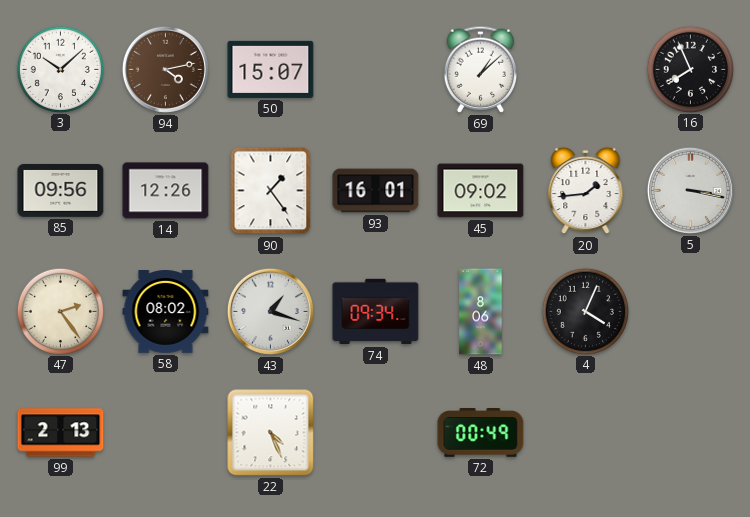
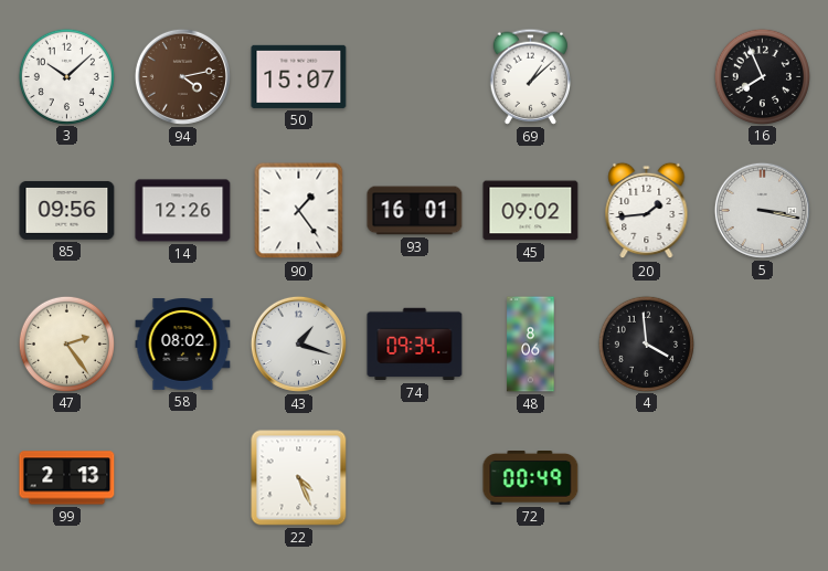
4: 4:04 -> 3:59
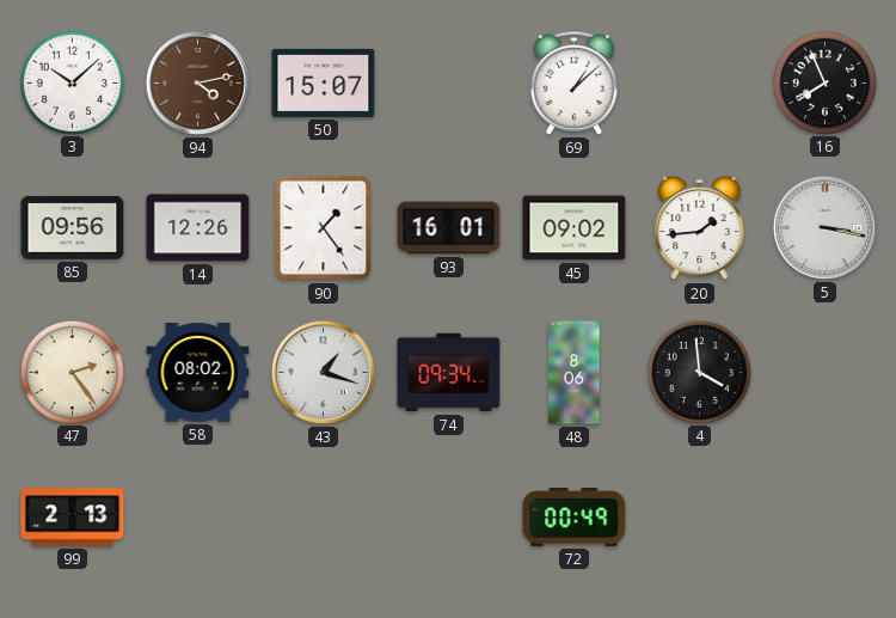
22: 4:26 -> none
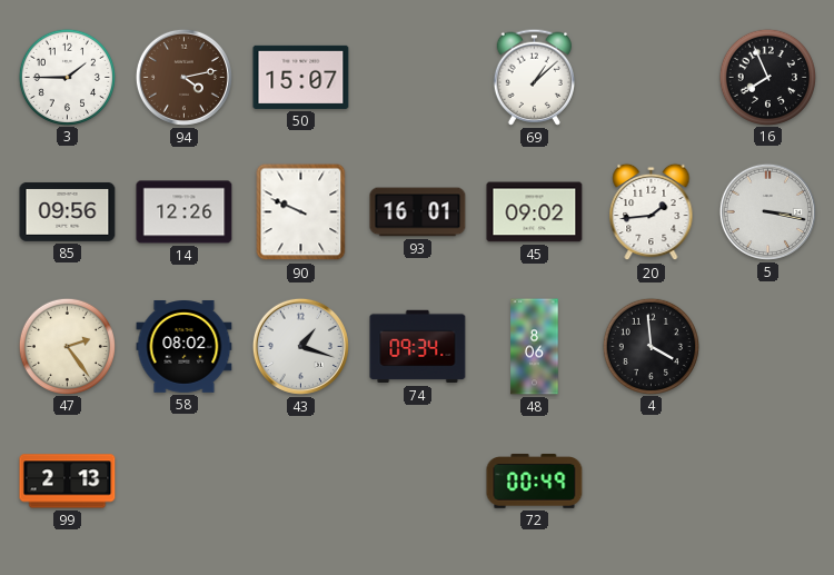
3: 10:08 -> 1:45
90: 1:24 -> 9:49
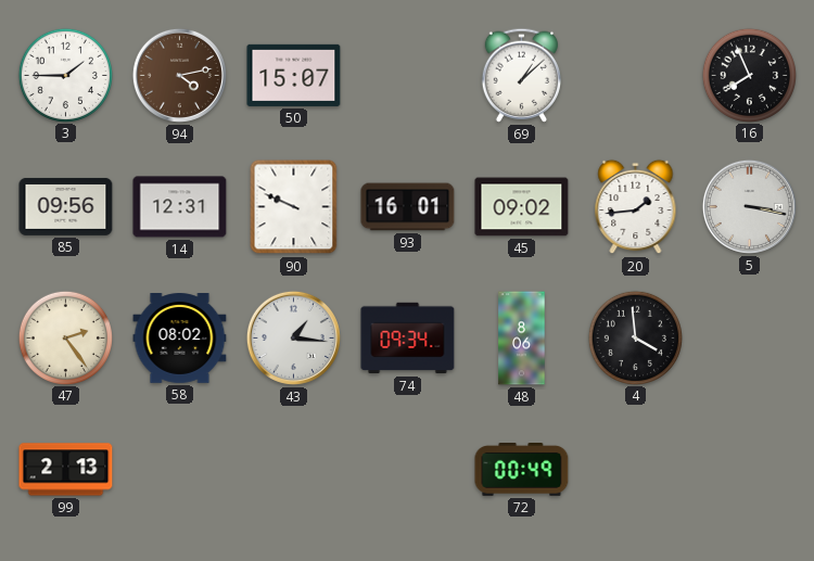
14: 12:26 -> 12:31
43: 1:18 -> 1:16
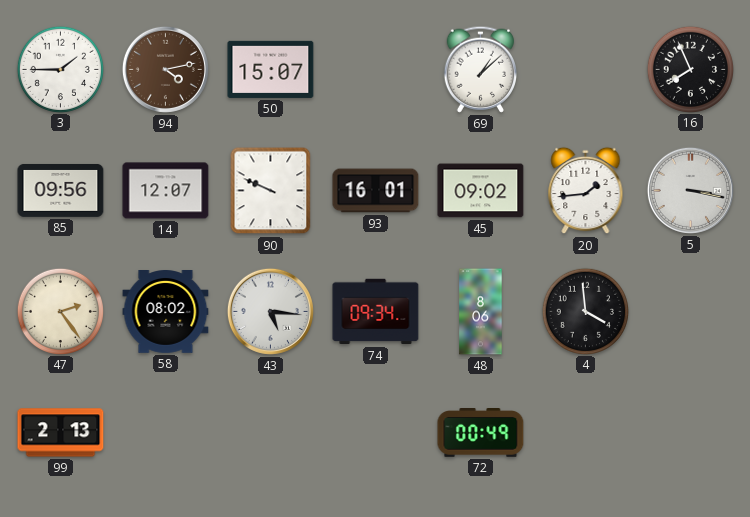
14: 12:31 -> 12:07
43: 1:16 -> 5:16
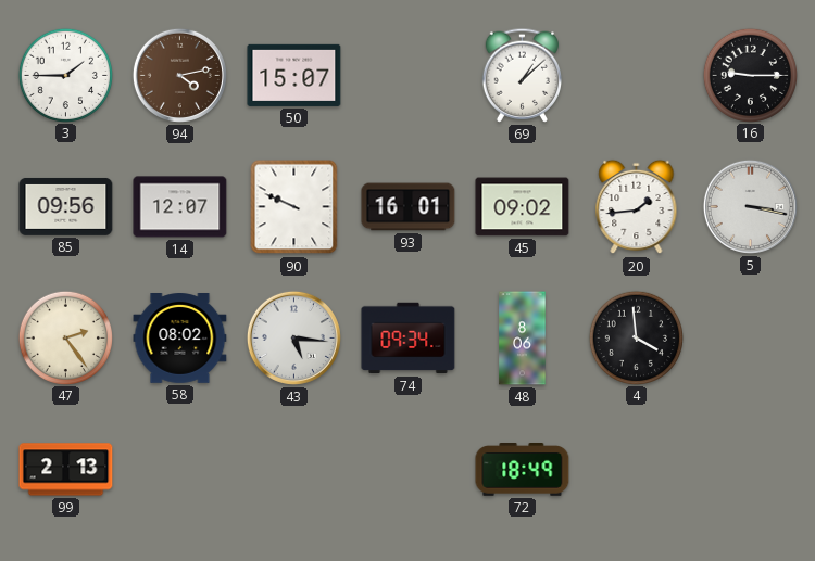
16: 7:56 -> 9:15
72: 00:49 -> 18:49
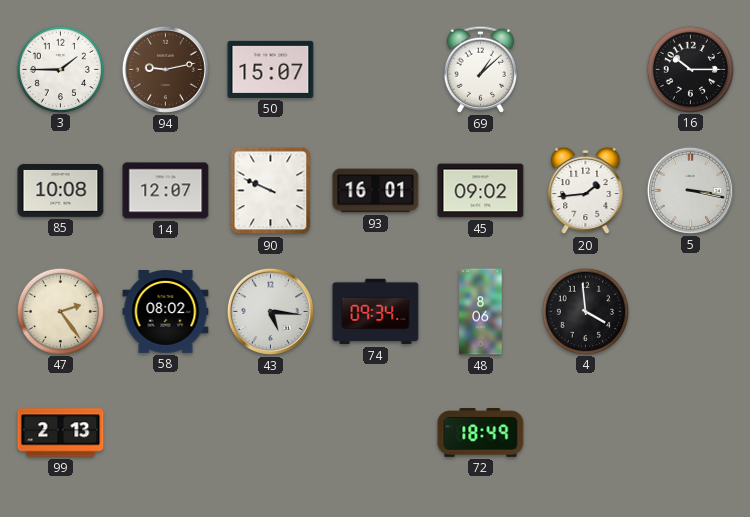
94: 4:13 -> 9:13
16: 9:15 -> 10:15
85: 09:56 -> 10:08
